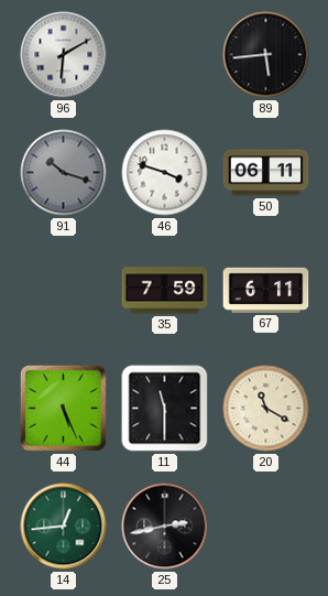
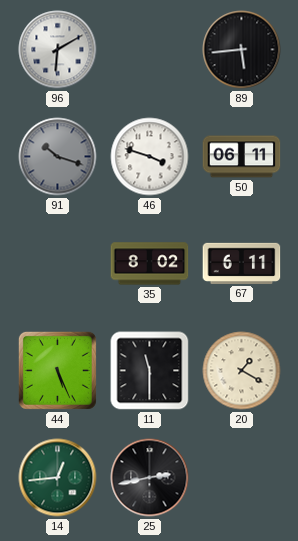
35: 7:59 -> 8:02
20: 11:20 -> 1:20
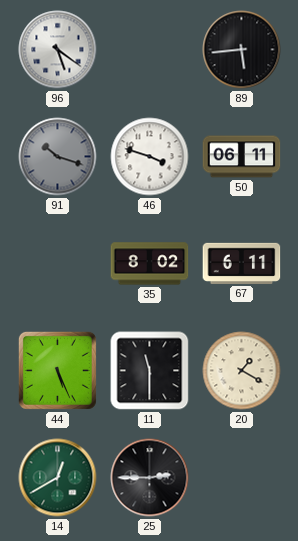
96: 6:10 -> 5:21
14: 12:44 -> 12:40
25: 2:43 -> 2:45
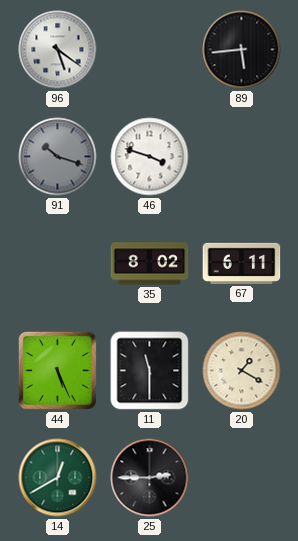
50: 06:11 -> none
